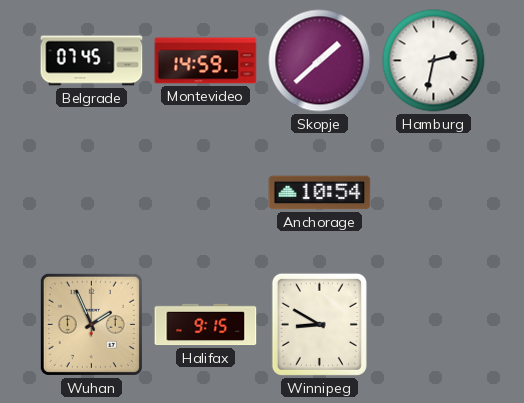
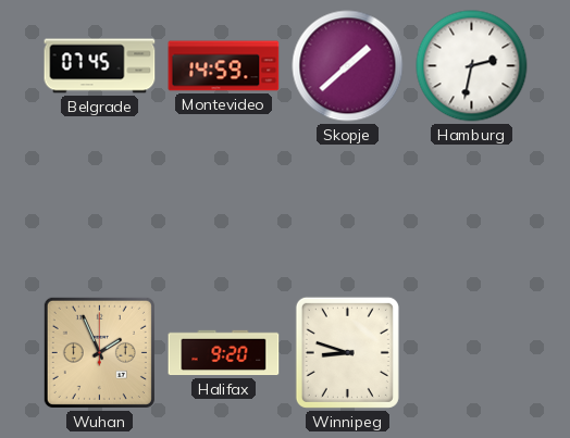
Anchorage: 10:54 -> none
Halifax: 9:15 -> 9:20
Winnipeg: 8:50 -> 8:48
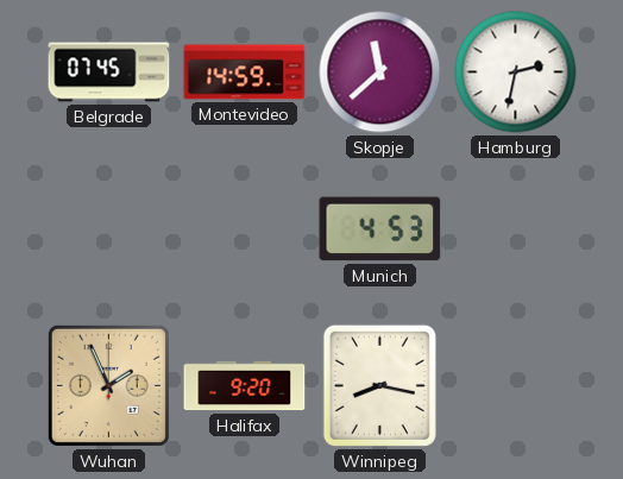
Skopje: 1:38 -> 11:38
Munich: none -> 4:53
Winnipeg: 8:48 -> 8:17
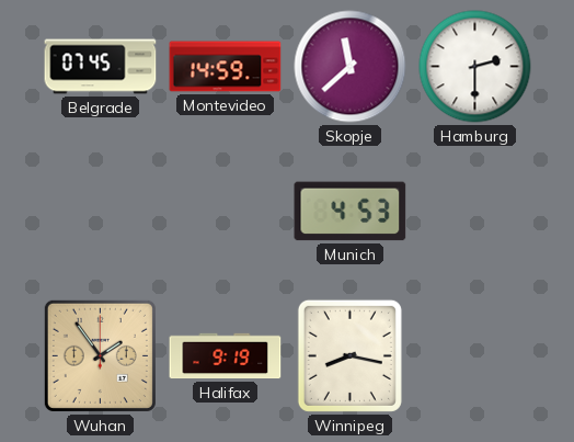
Hamburg: 2:32 -> 2:30
Wuhan: 1:56 -> 1:54
Halifax: 9:20 -> 9:19
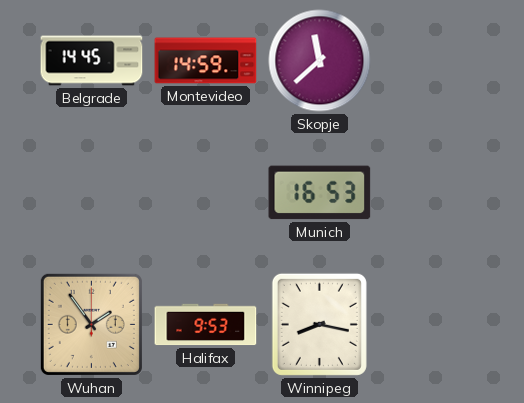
Belgrade: 07:45 -> 14:45
Hamburg: 2:30 -> none
Munich: 4:53 -> 16:53
Halifax: 9:19 -> 9:53
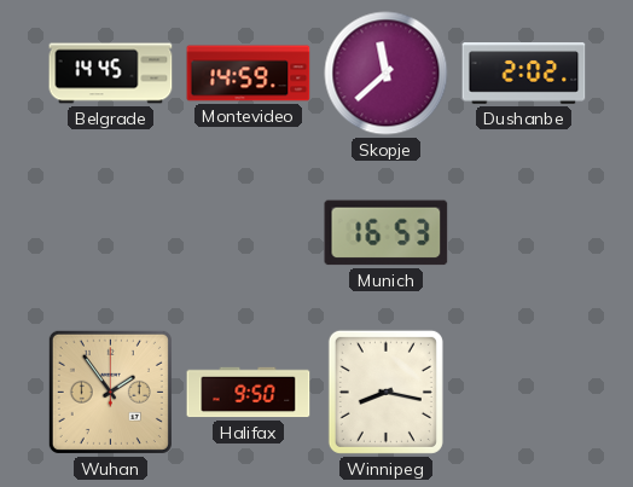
Dushanbe: none -> 2:02
Halifax: 9:53 -> 9:50
